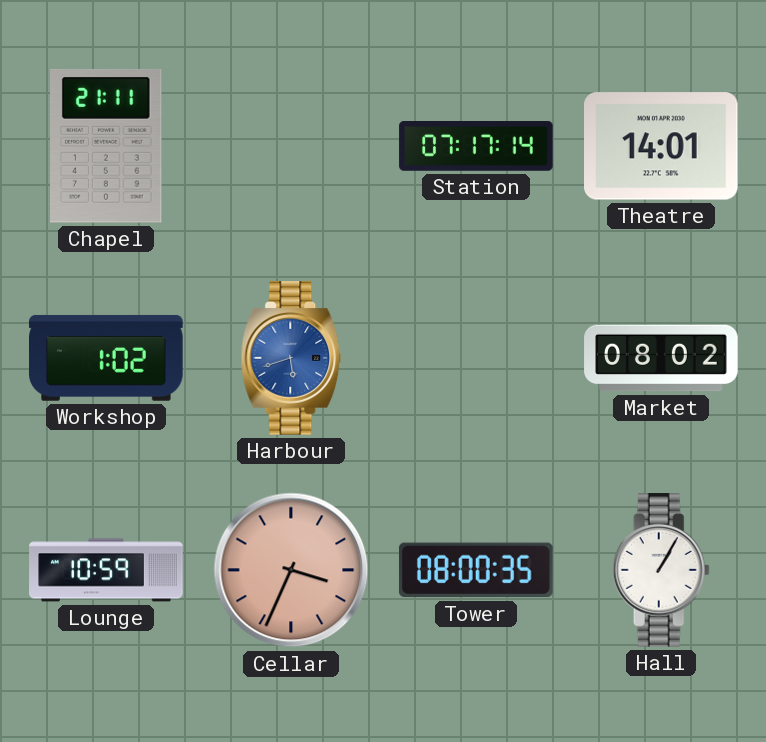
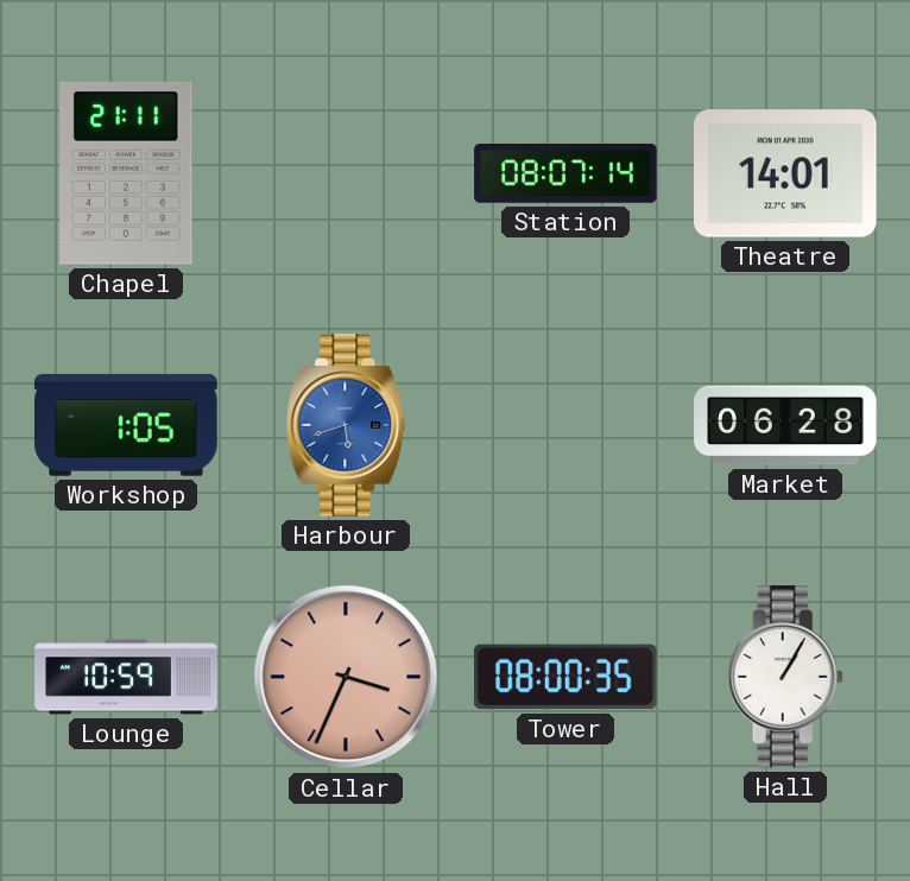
Station: 07:17 -> 08:07
Workshop: 1:02 -> 1:05
Market: 08:02 -> 06:28
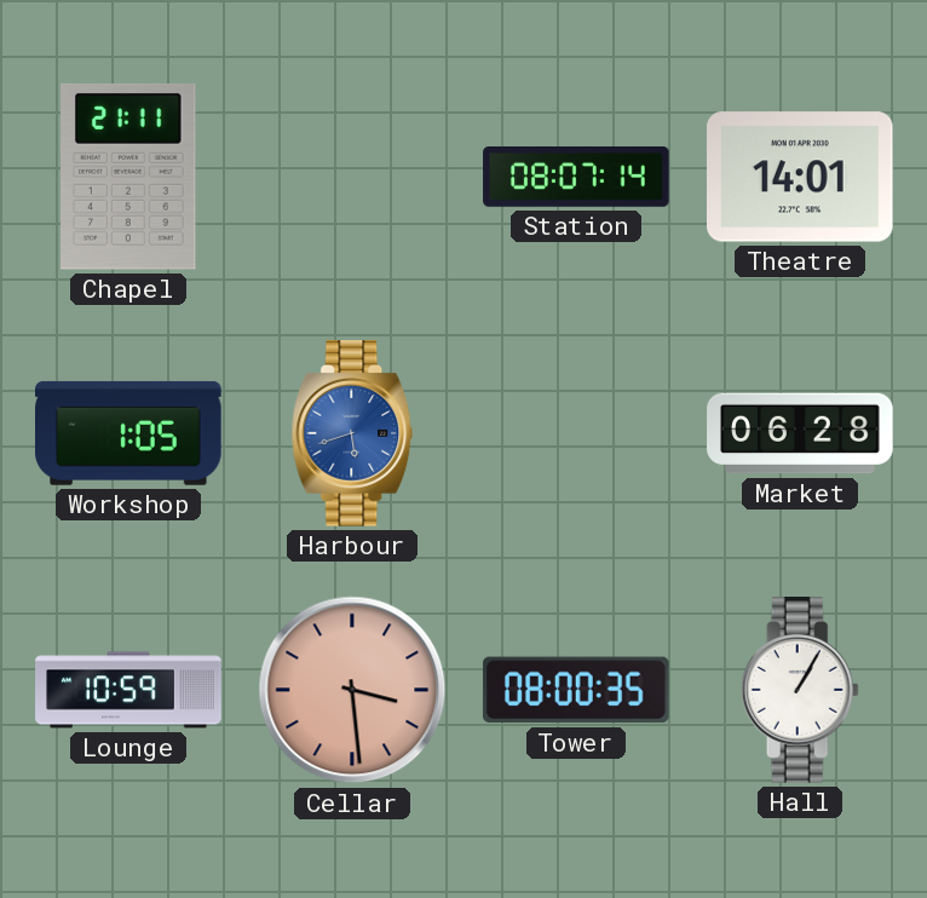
Cellar: 3:34 -> 3:29
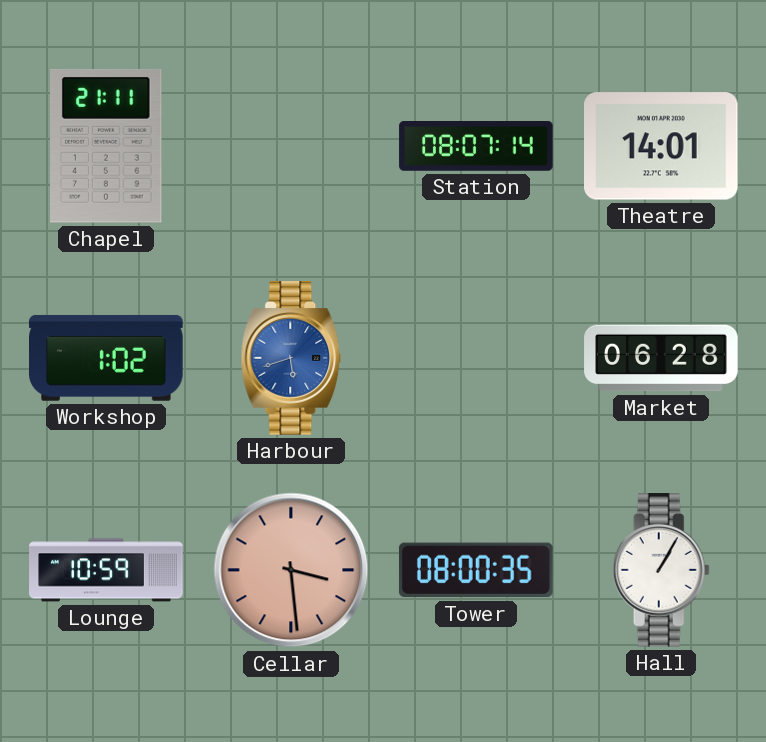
Workshop: 1:05 -> 1:02
